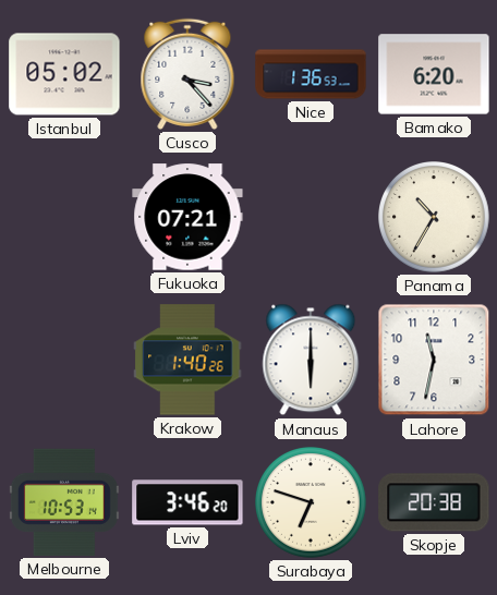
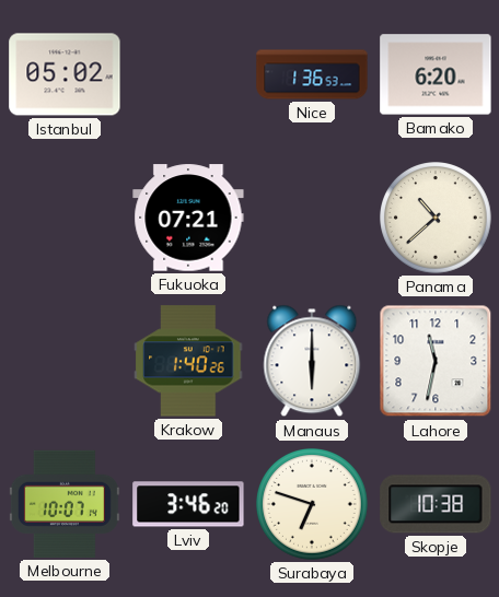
Cusco: 3:23 -> none
Panama: 10:35 -> 10:38
Melbourne: 10:53 -> 10:07
Skopje: 20:38 -> 10:38
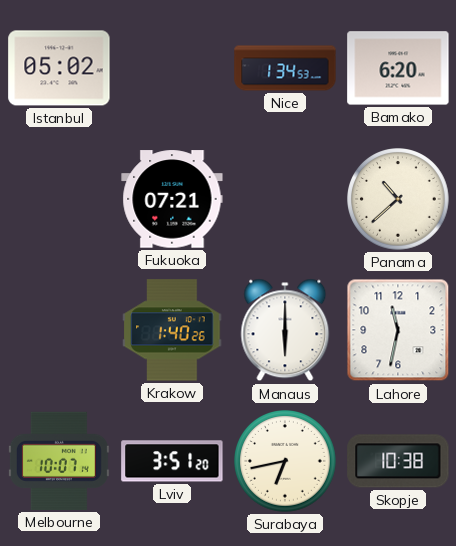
Nice: 1:36 -> 1:34
Lviv: 3:46 -> 3:51
Surabaya: 6:48 -> 6:43
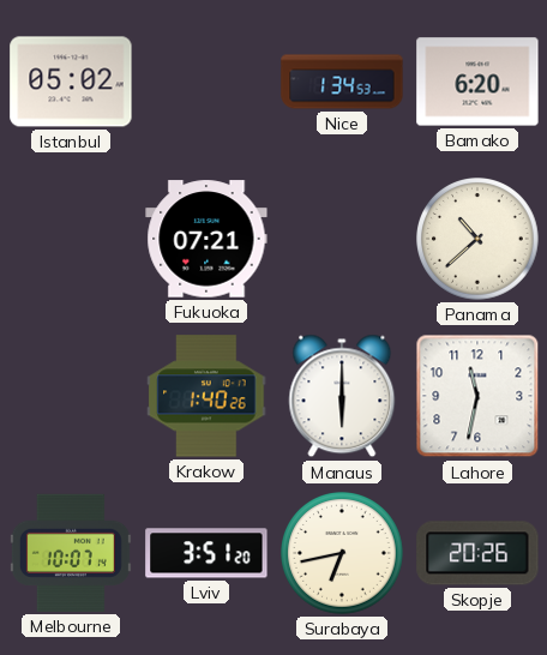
Skopje: 10:38 -> 20:26
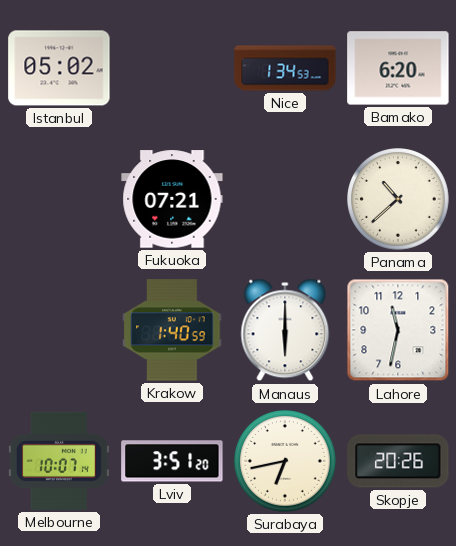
Krakow: 1:40:26 -> 1:40:59
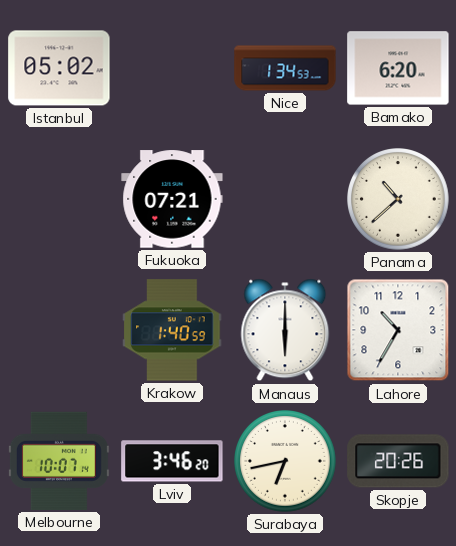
Lahore: 11:32 -> 10:35
Lviv: 3:51 -> 3:46
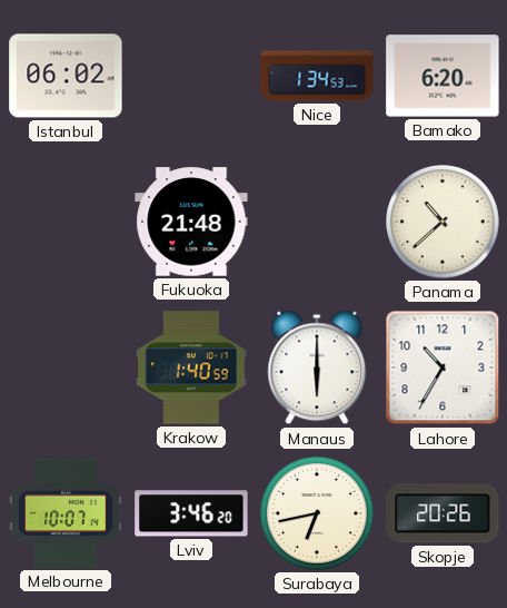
Istanbul: 05:02 -> 06:02
Fukuoka: 07:21 -> 21:48
